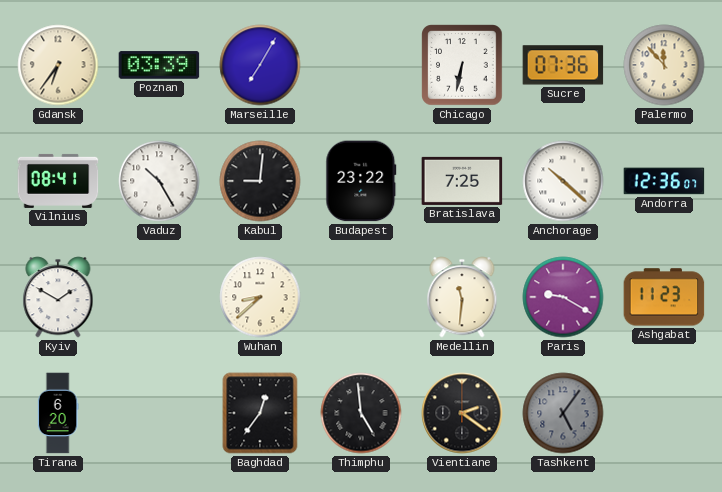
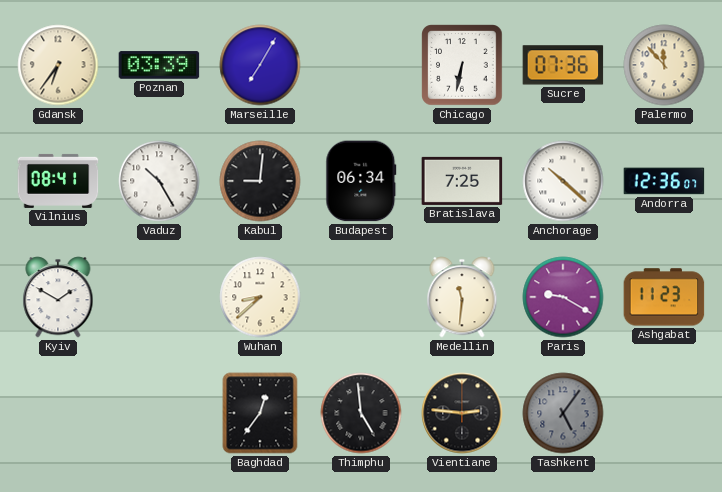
Budapest: 23:22 -> 06:34
Tirana: 6:20 -> none
Vientiane: 2:21 -> 2:46
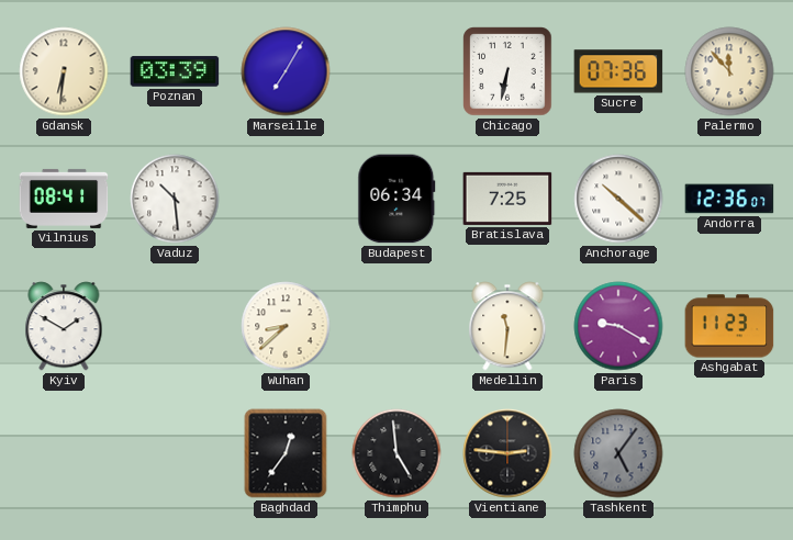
Gdansk: 6:36 -> 6:31
Vaduz: 10:25 -> 10:29
Kabul: 9:01 -> none
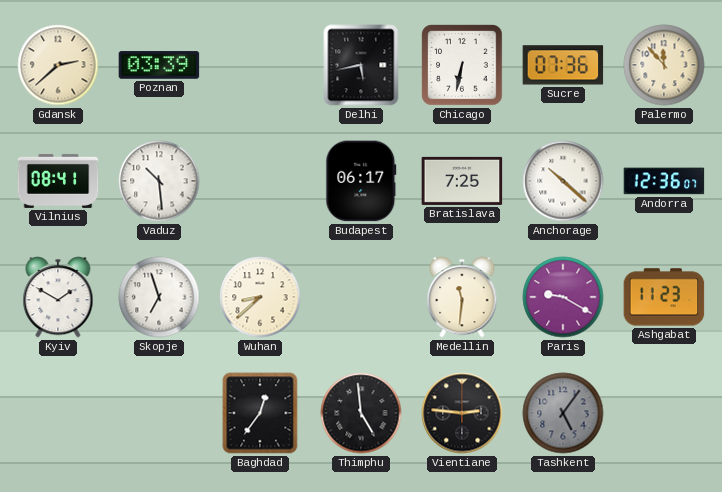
Gdansk: 6:31 -> 2:38
Marseille: 7:05 -> none
Delhi: none -> 5:43
Budapest: 06:34 -> 06:17
Skopje: none -> 6:57
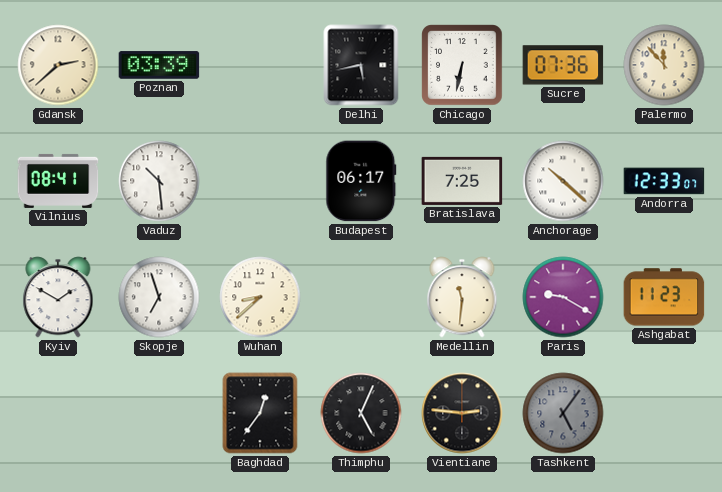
Andorra: 12:36 -> 12:33
Thimphu: 4:59 -> 5:04
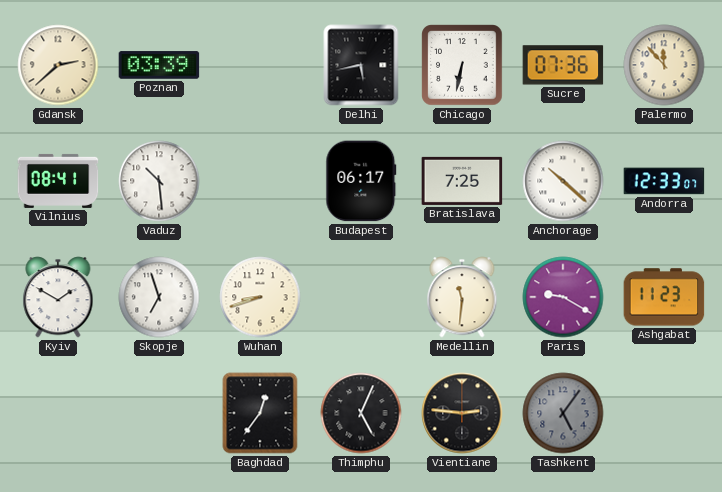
Wuhan: 8:38 -> 8:42
